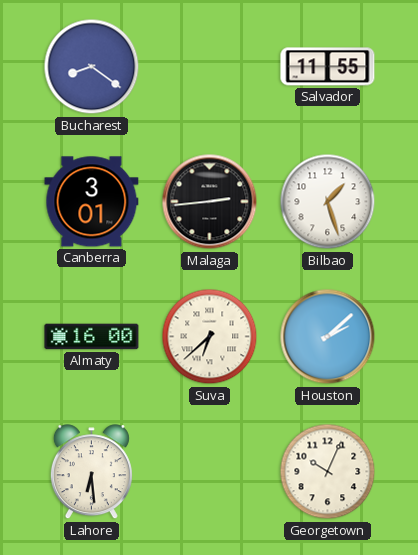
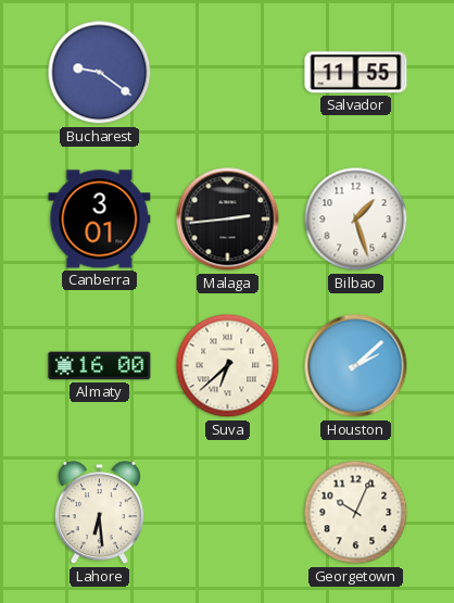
Bucharest: 8:21 -> 9:21
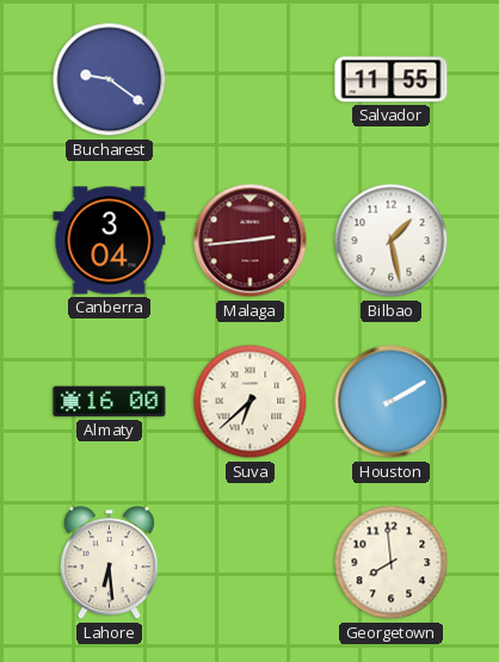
Canberra: 3:01 -> 3:04
Malaga dial: black -> burgundy
Bilbao: 1:27 -> 1:28
Houston: 2:08 -> 2:10
Georgetown: 10:04 -> 7:59
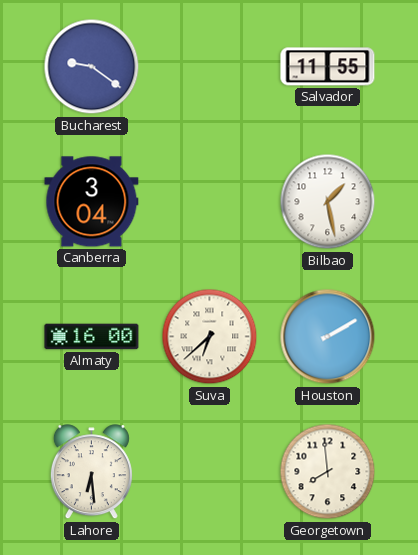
Malaga: 2:44 -> none
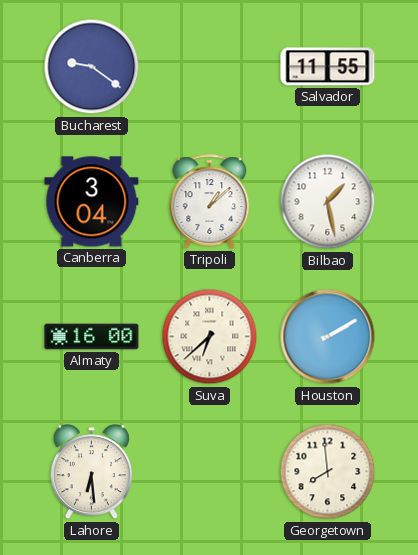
Tripoli: none -> 1:08
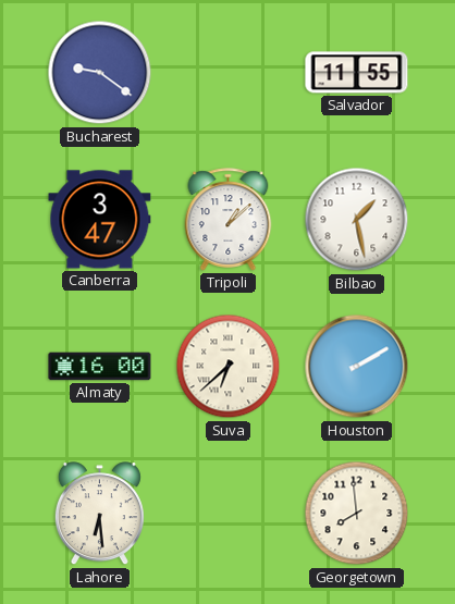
Canberra: 3:04 -> 3:47
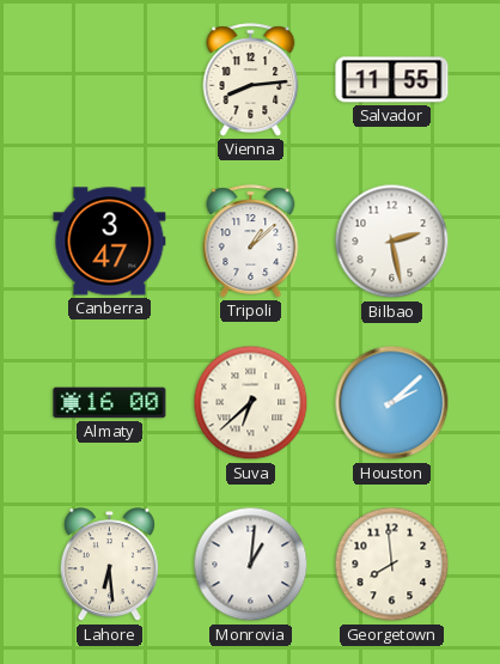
Bucharest: 9:21 -> none
Vienna: none -> 8:14
Bilbao: 1:28 -> 2:28
Houston: 2:10 -> 2:08
Monrovia: none -> 1:01
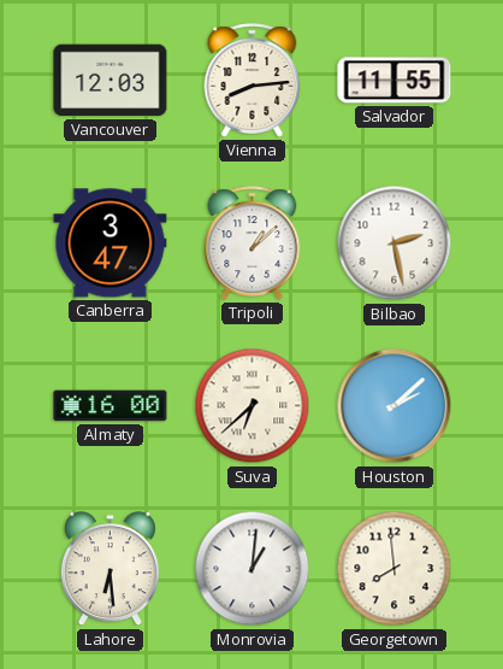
Vancouver: none -> 12:03
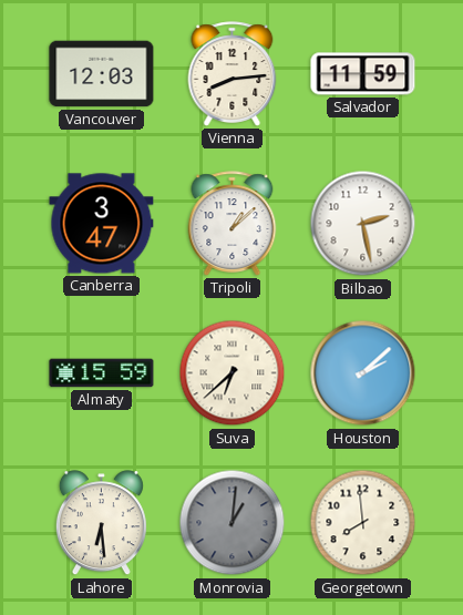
Salvador: 11:55 -> 11:59
Almaty: 16:00 -> 15:59
Monrovia dial: white -> grey
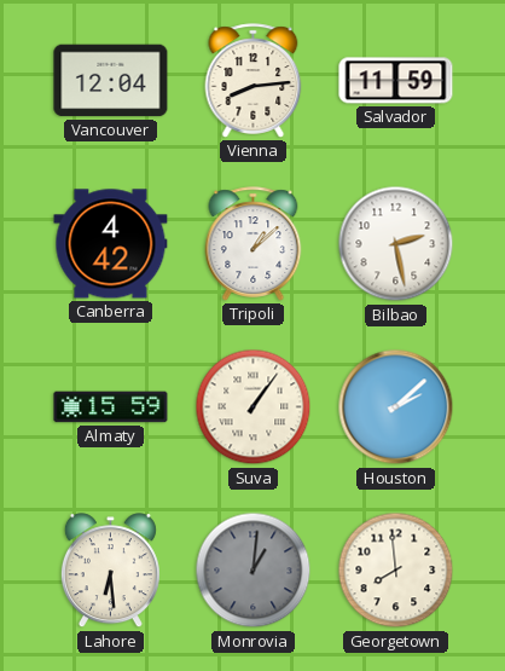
Vancouver: 12:03 -> 12:04
Canberra: 3:47 -> 4:42
Suva: 6:38 -> 1:06
